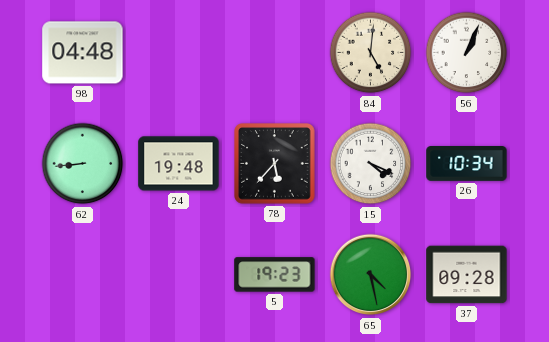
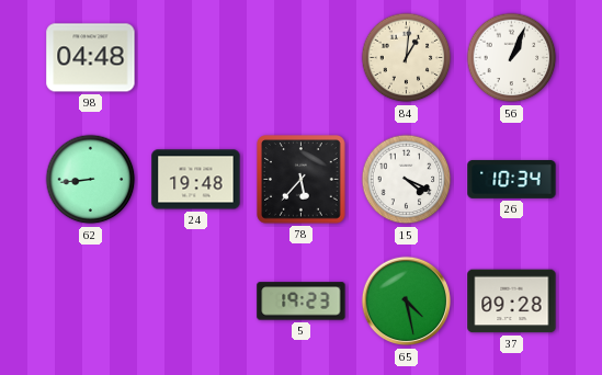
84: 5:01 -> 1:01
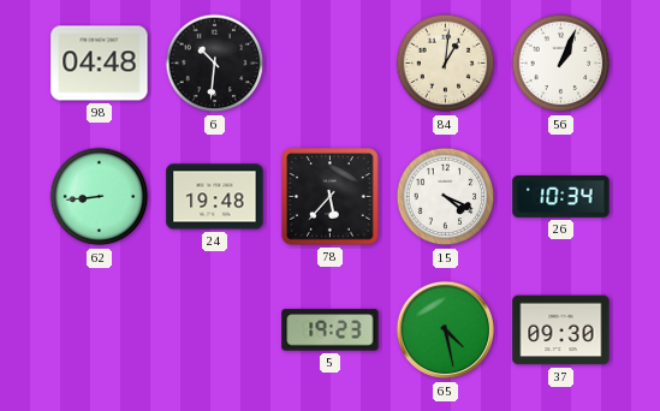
6: none -> 10:31
37: 09:28 -> 09:30
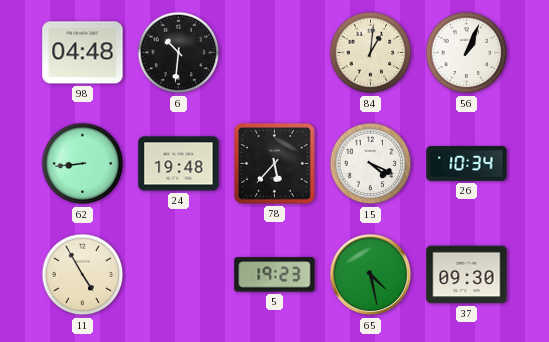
11: none -> 4:55
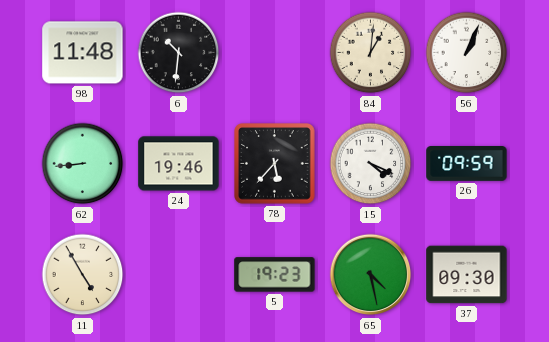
98: 04:48 -> 11:48
24: 19:48 -> 19:46
26: 10:34 -> 09:59
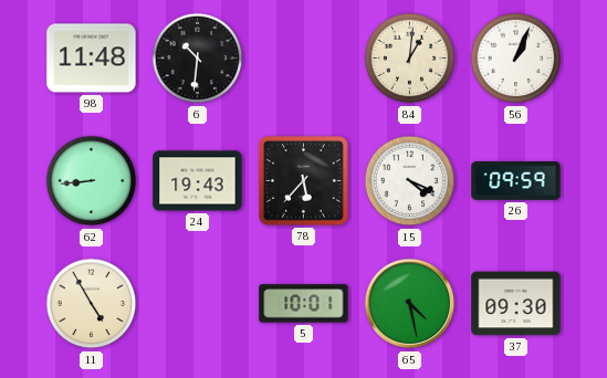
24: 19:46 -> 19:43
5: 19:23 -> 10:01
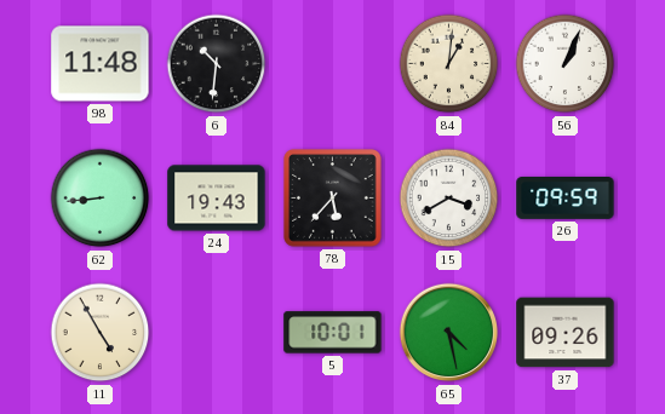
15: 4:19 -> 3:40
37: 09:30 -> 09:26
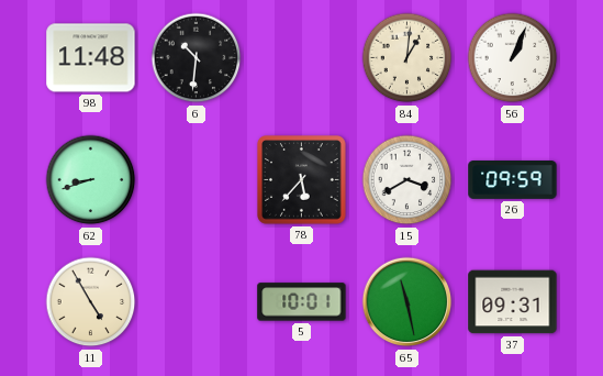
62: 8:44 -> 8:42
24: 19:43 -> none
65: 4:28 -> 11:28
37: 09:26 -> 09:31
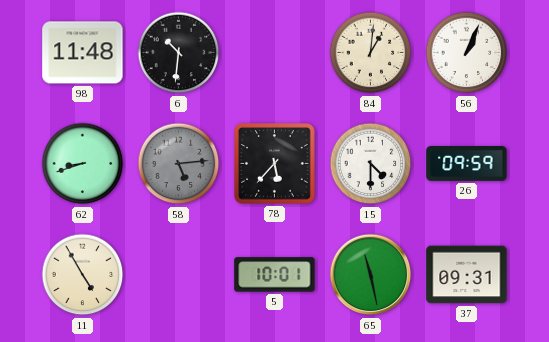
58: none -> 5:14
15: 3:40 -> 4:30
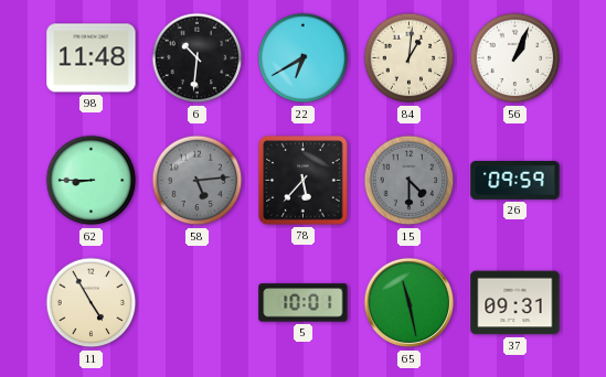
22: none -> 6:40
62: 8:42 -> 8:45
15 dial: white -> grey
